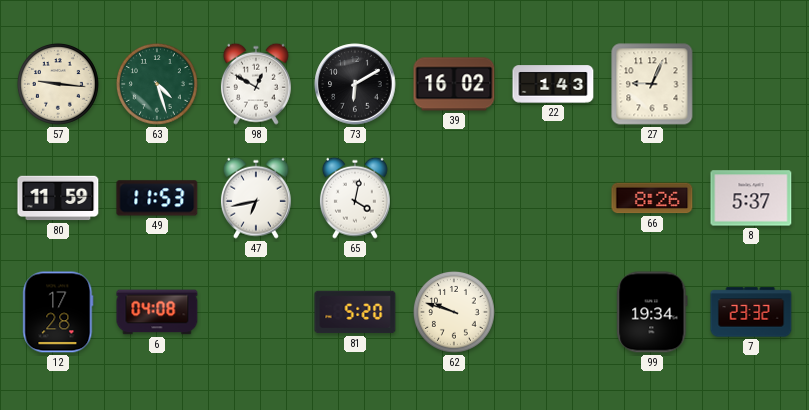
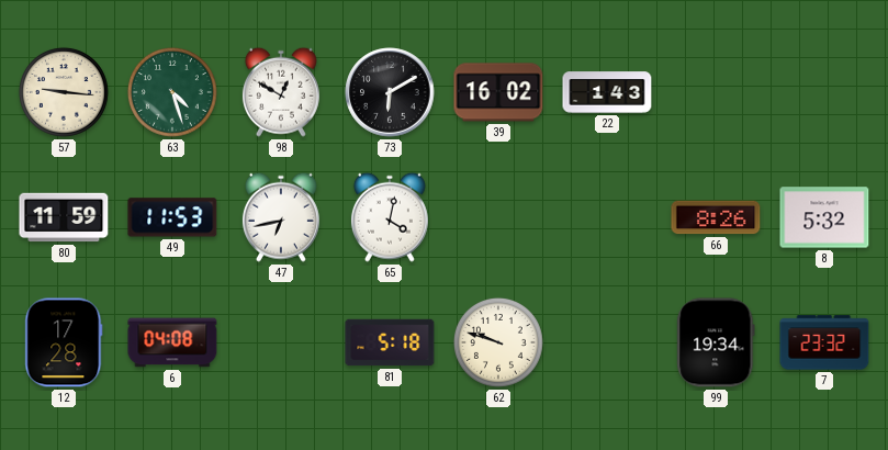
27: 9:04 -> none
8: 5:37 -> 5:32
81: 5:20 -> 5:18
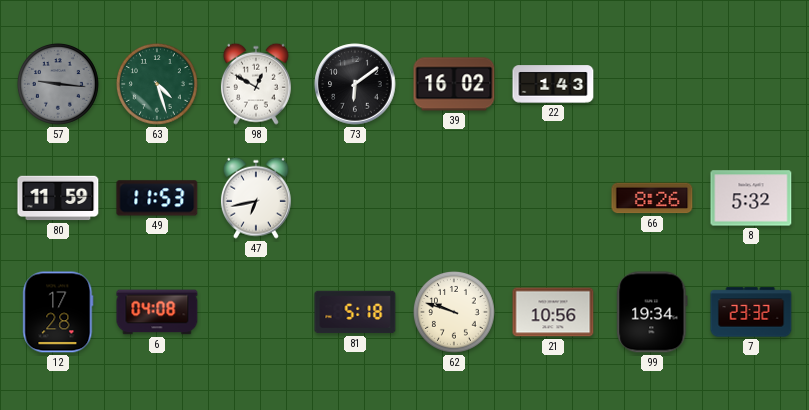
57 dial: cream -> grey
73: 6:10 -> 6:09
65: 4:02 -> none
21: none -> 10:56
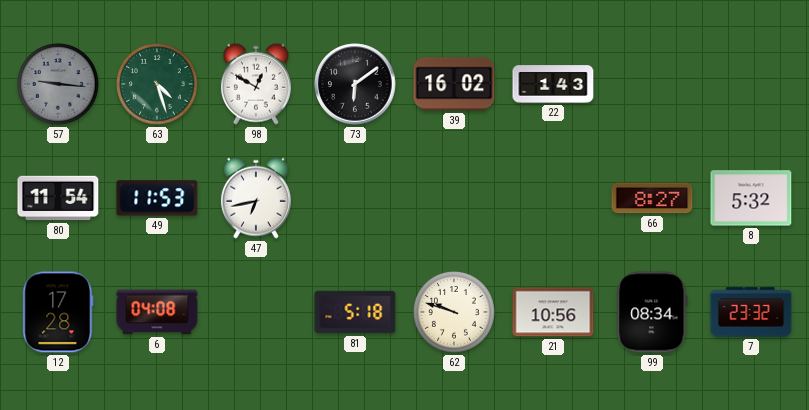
80: 11:59 -> 11:54
66: 8:26 -> 8:27
99: 19:34 -> 08:34
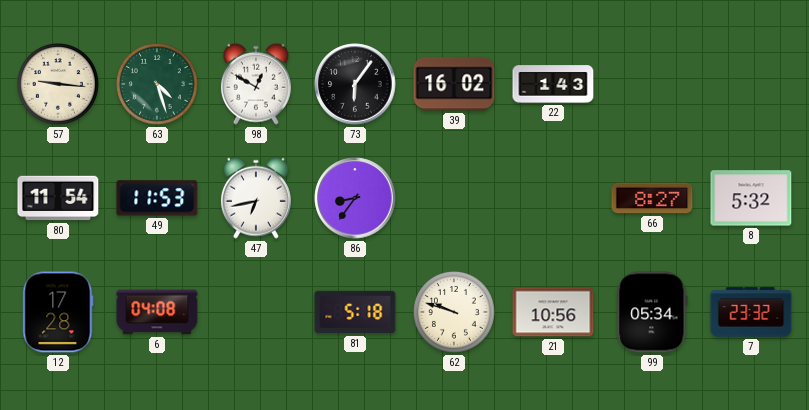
57 dial: grey -> cream
73: 6:09 -> 6:06
86: none -> 8:36
99: 08:34 -> 05:34
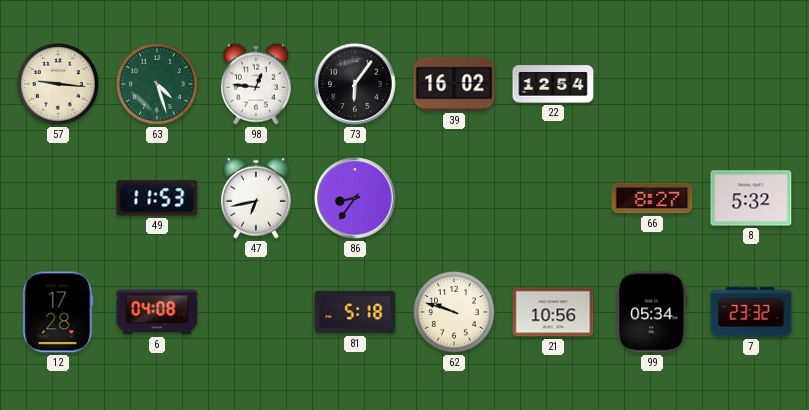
98: 12:50 -> 12:46
22: 1:43 -> 12:54
80: 11:54 -> none
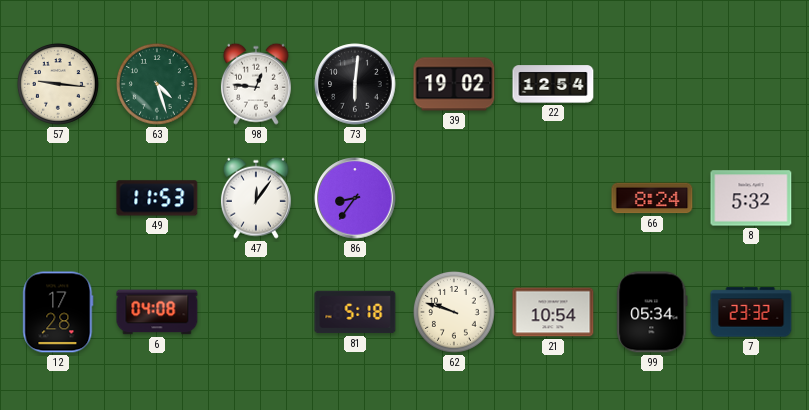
73: 6:06 -> 6:01
39: 16:02 -> 19:02
47: 6:43 -> 12:06
66: 8:27 -> 8:24
21: 10:56 -> 10:54
